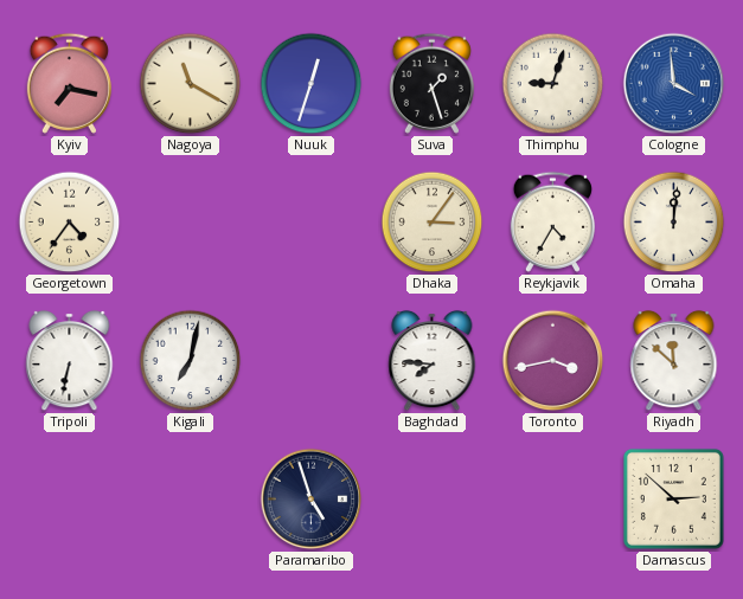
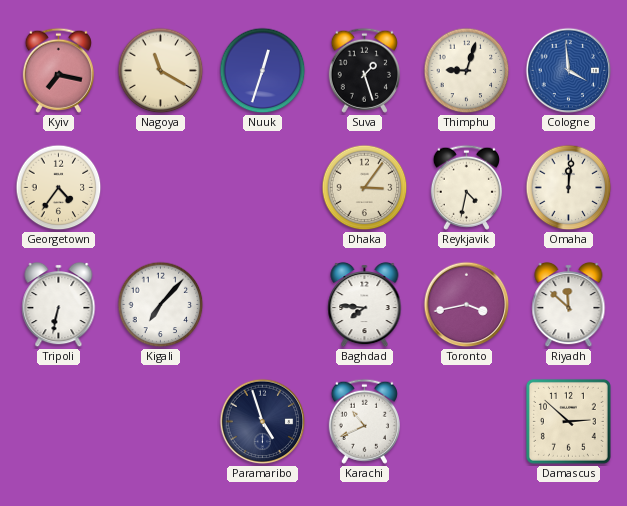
Reykjavik: 4:35 -> 4:32
Kigali: 7:02 -> 7:07
Karachi: none -> 10:41
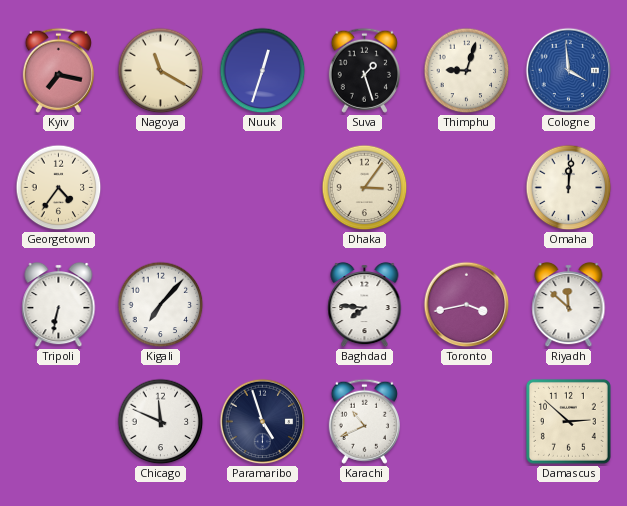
Reykjavik: 4:32 -> none
Chicago: none -> 11:49
